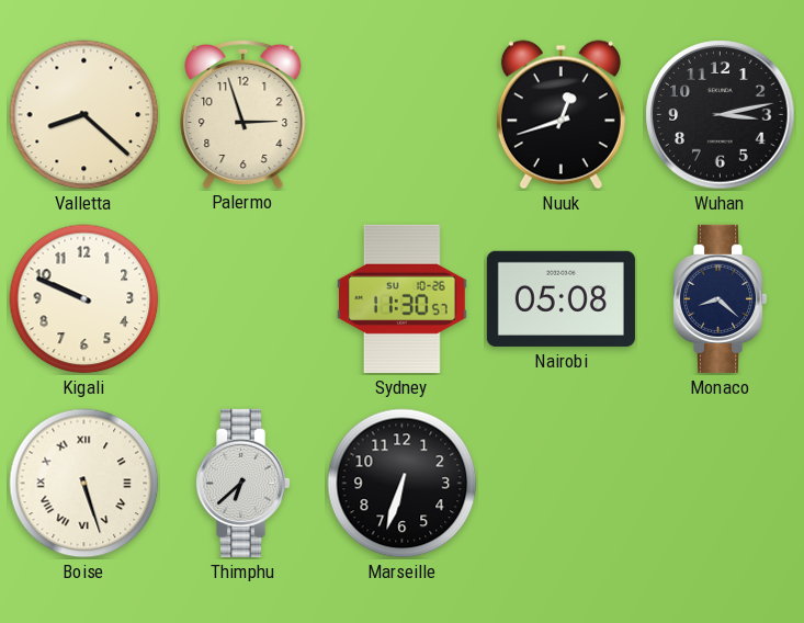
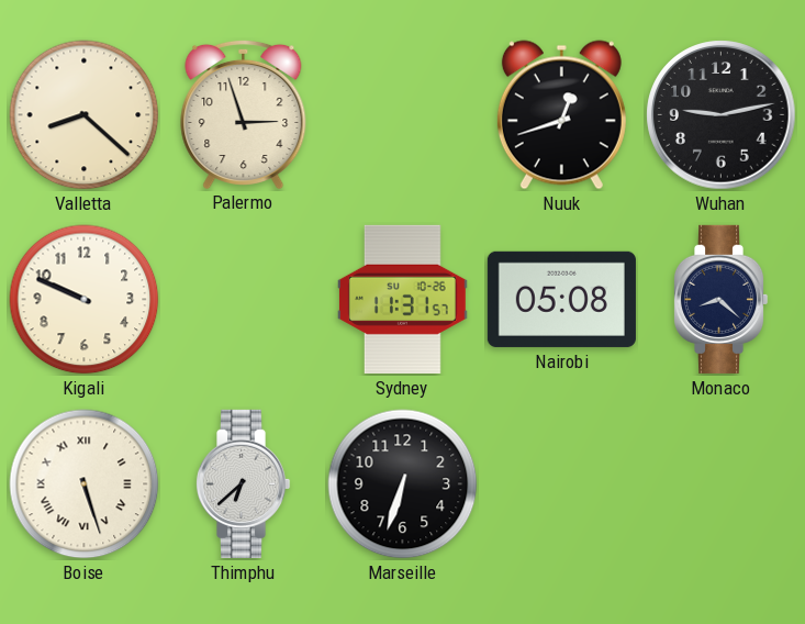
Wuhan: 3:13 -> 9:13
Sydney: 11:30 -> 11:31
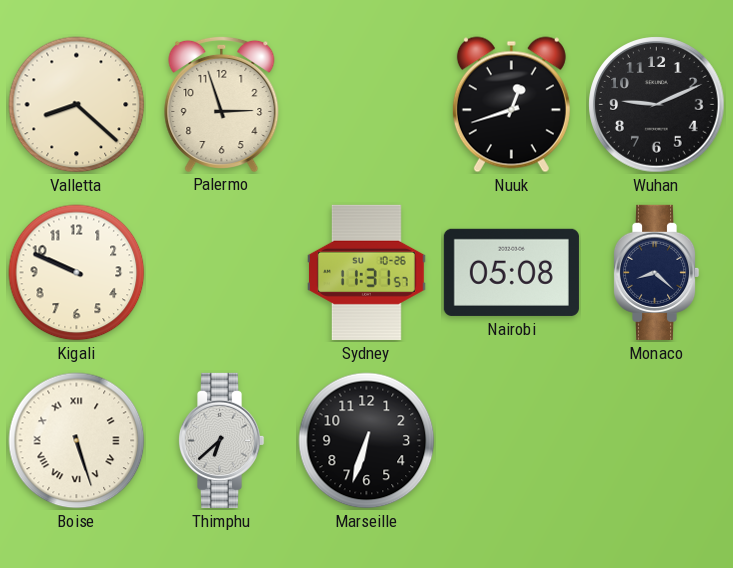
Wuhan: 9:13 -> 9:11
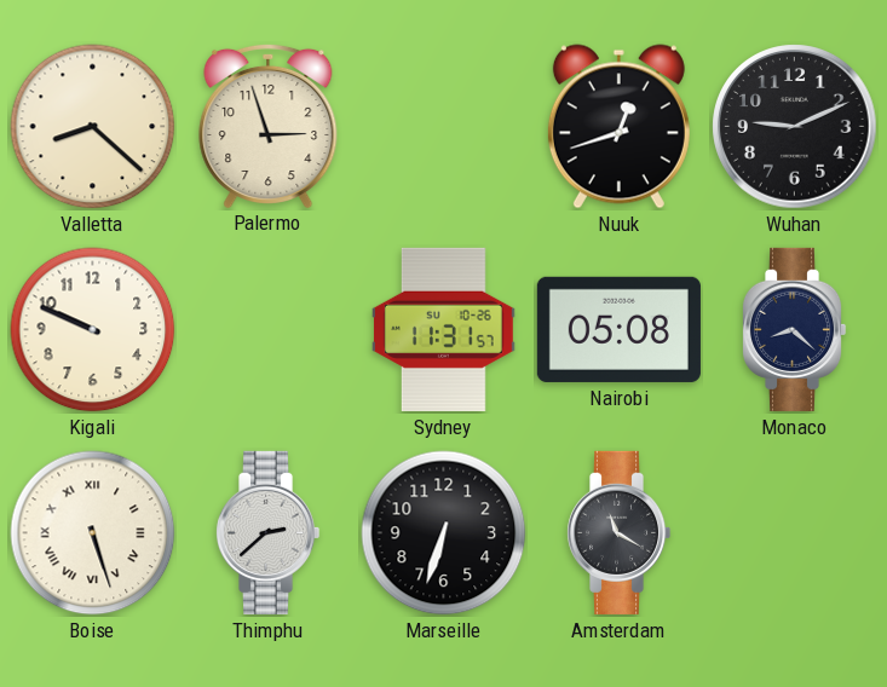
Thimphu: 6:38 -> 2:38
Amsterdam: none -> 11:20
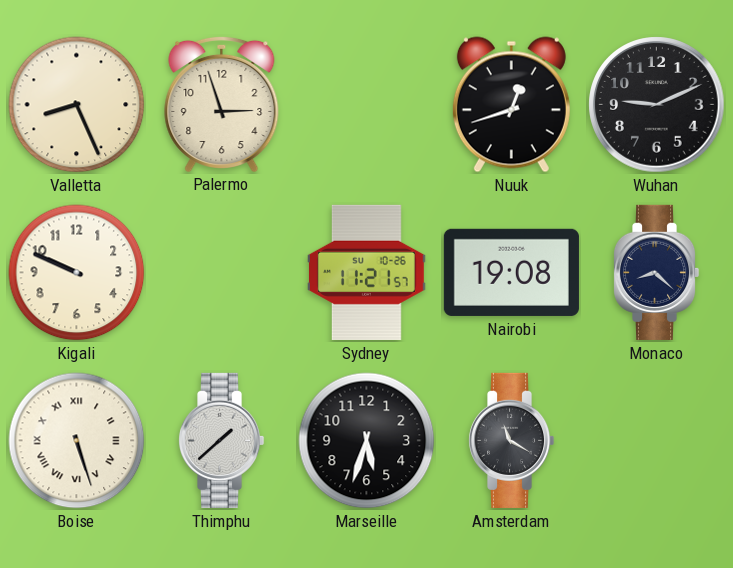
Valletta: 8:22 -> 8:26
Sydney: 11:31 -> 11:21
Nairobi: 05:08 -> 19:08
Thimphu: 2:38 -> 1:38
Marseille: 6:33 -> 5:33
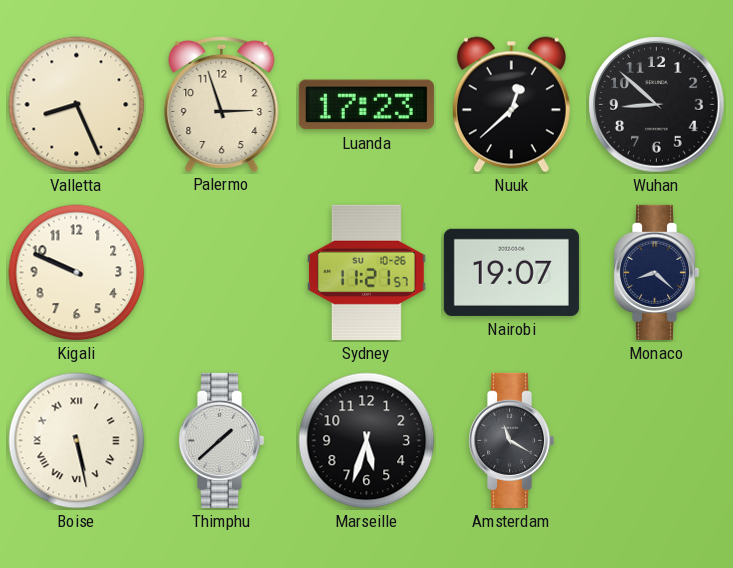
Luanda: none -> 17:23
Nuuk: 12:42 -> 12:38
Wuhan: 9:11 -> 8:52
Nairobi: 19:08 -> 19:07
Boise: 5:27 -> 5:28
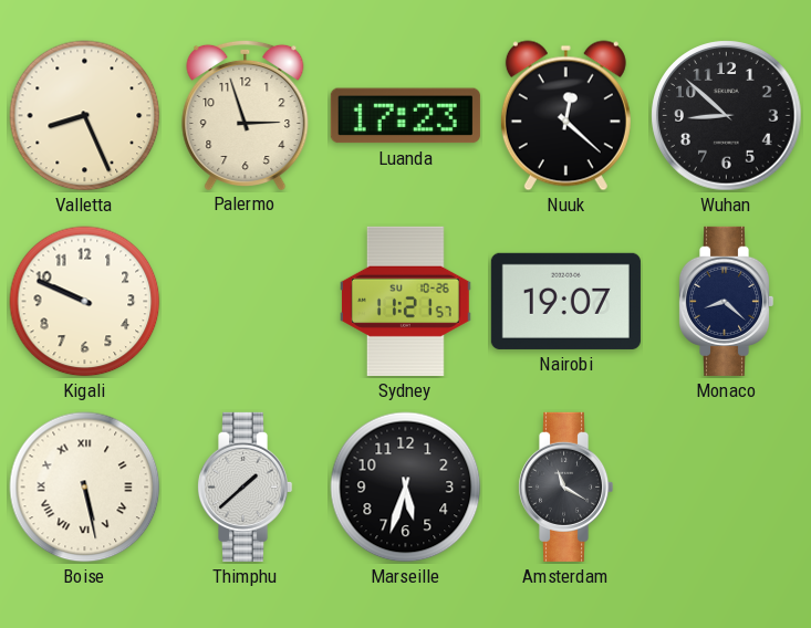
Nuuk: 12:38 -> 12:22
